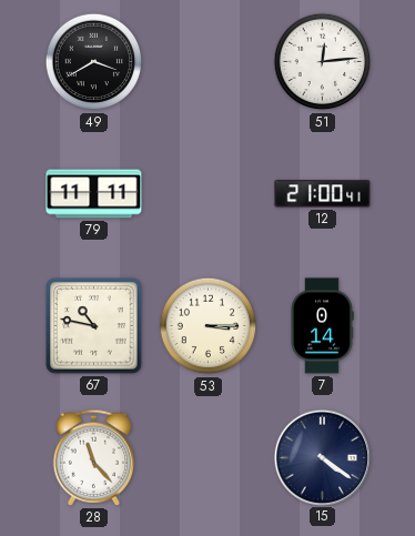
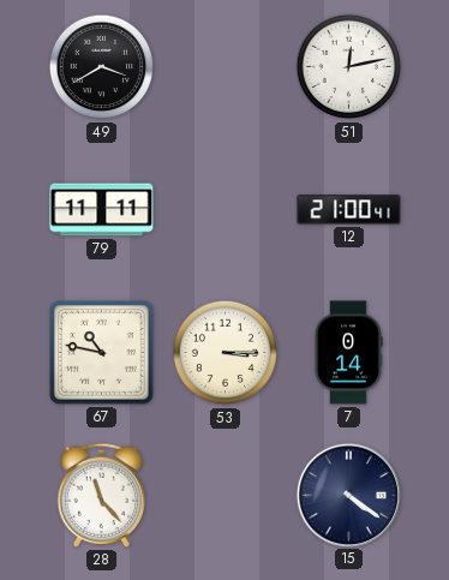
51: 12:14 -> 12:13
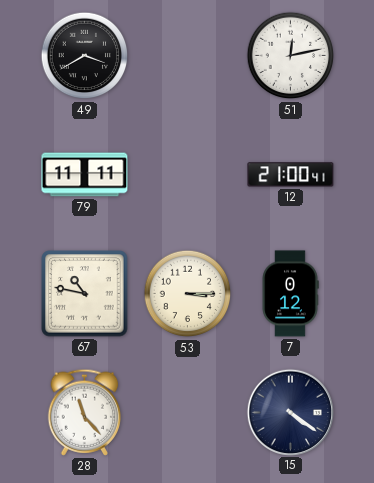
7: 0:14 -> 0:12
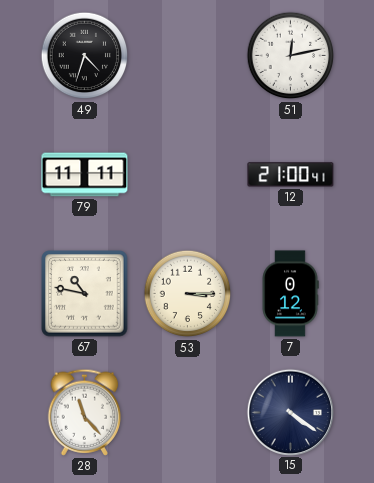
49: 3:40 -> 4:33
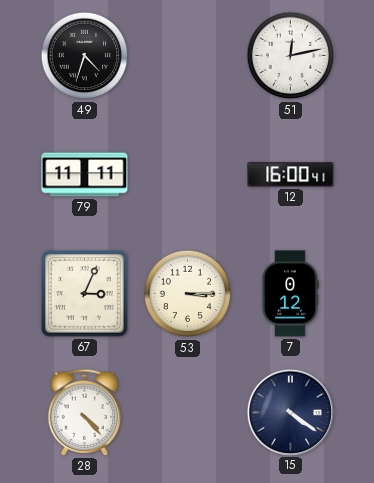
12: 21:00 -> 16:00
67: 10:47 -> 3:04
28: 11:23 -> 4:23
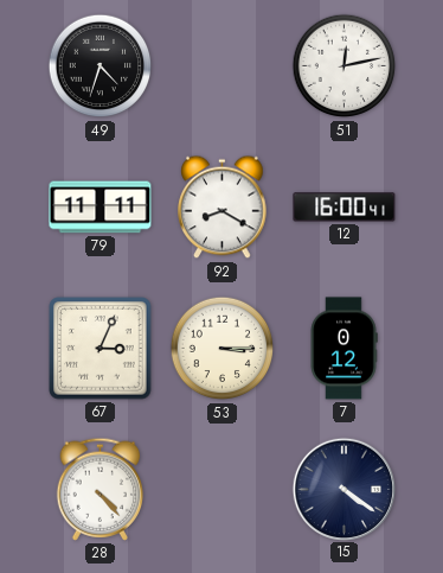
92: none -> 8:20
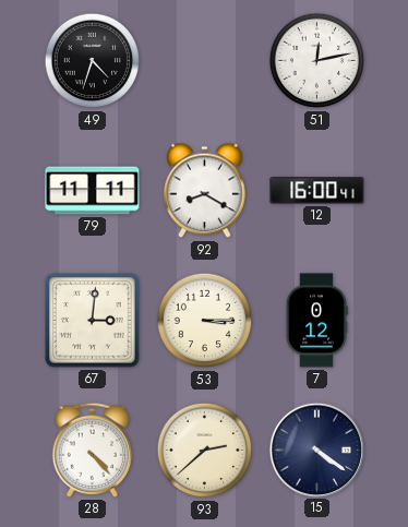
67: 3:04 -> 3:01
93: none -> 2:38
